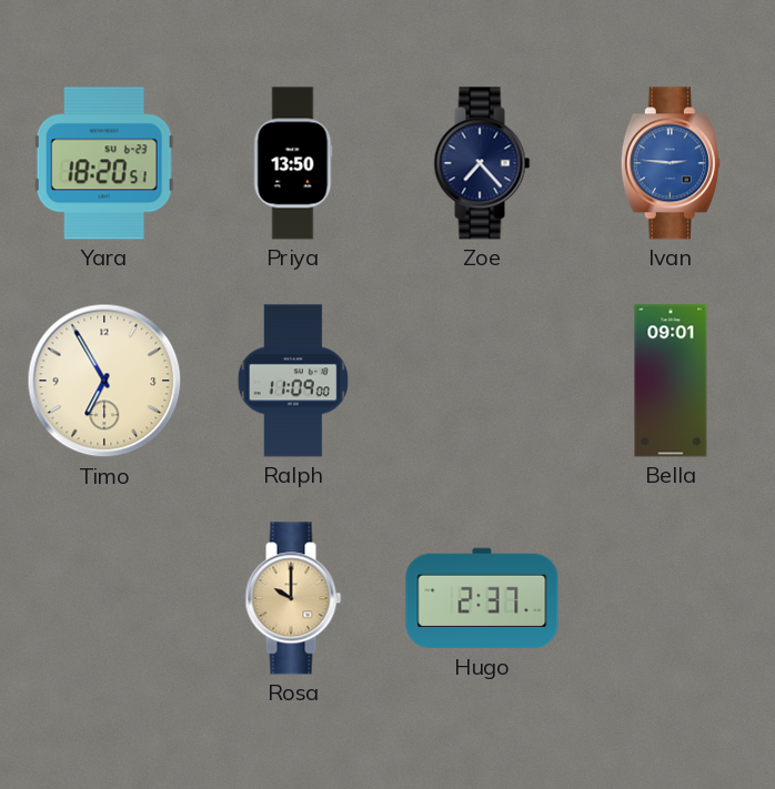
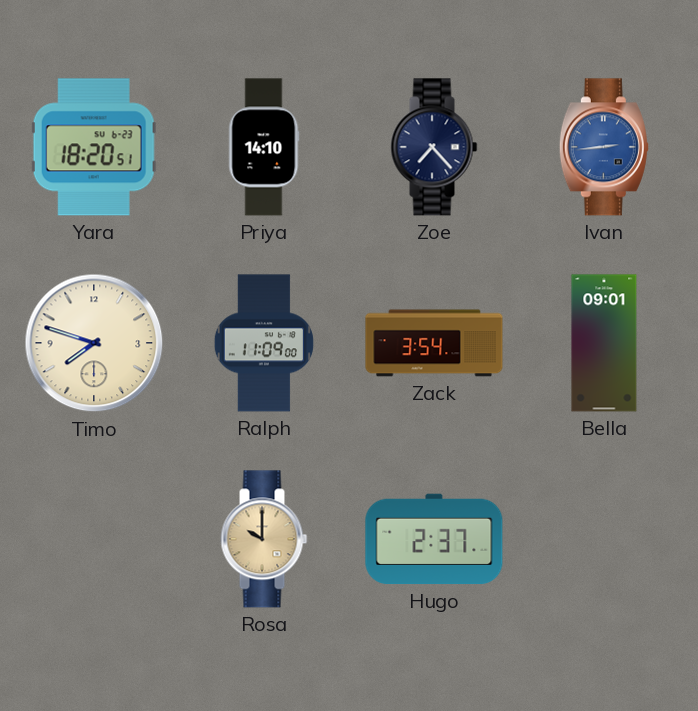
Priya: 13:50 -> 14:10
Ivan: 2:46 -> 2:44
Timo: 6:55 -> 7:48
Zack: none -> 3:54
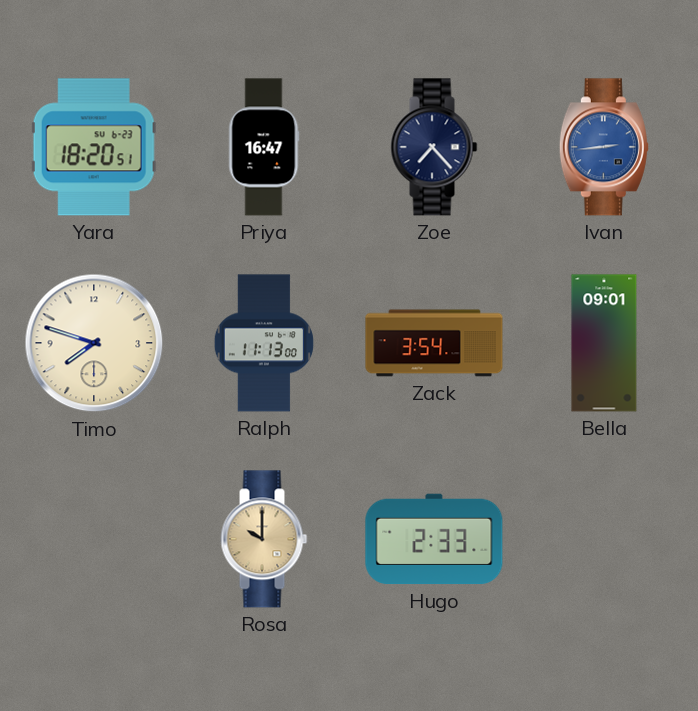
Priya: 14:10 -> 16:47
Ralph: 11:09 -> 11:13
Hugo: 2:37 -> 2:33
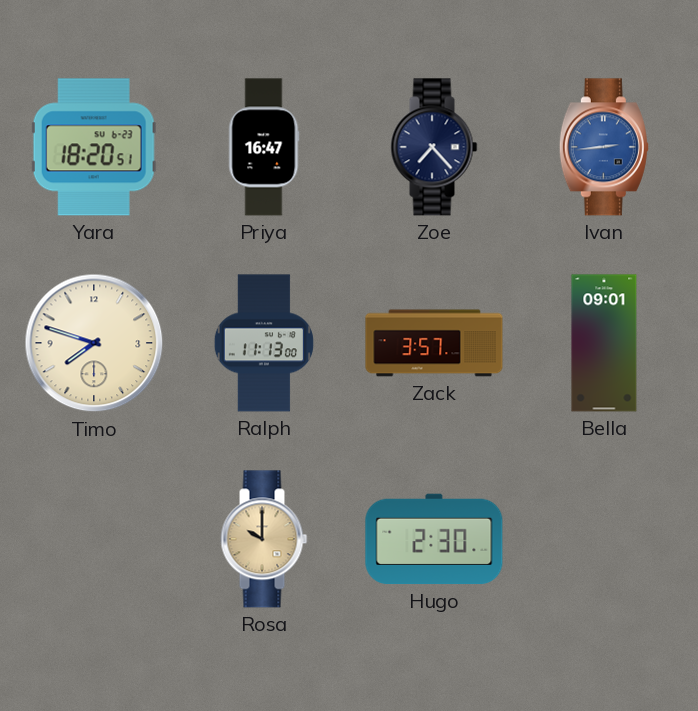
Zack: 3:54 -> 3:57
Hugo: 2:33 -> 2:30
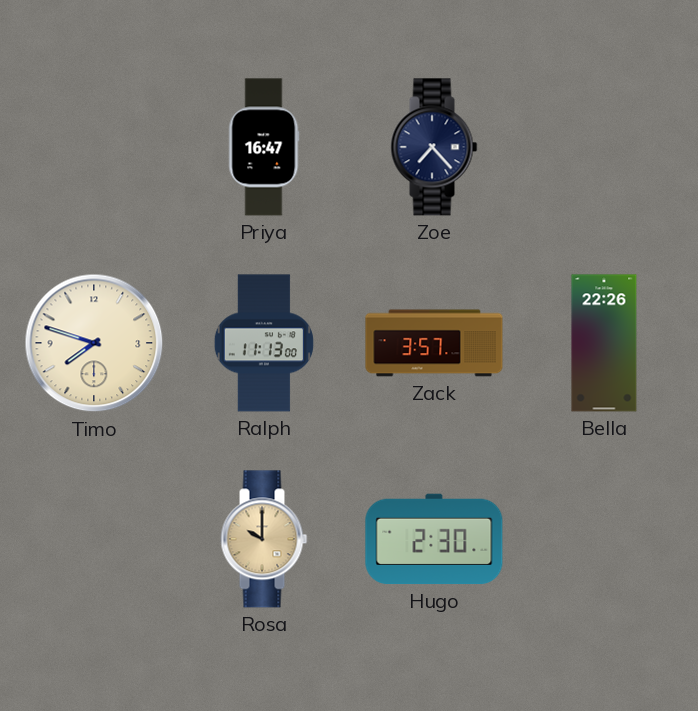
Yara: 18:20 -> none
Ivan: 2:44 -> none
Bella: 09:01 -> 22:26
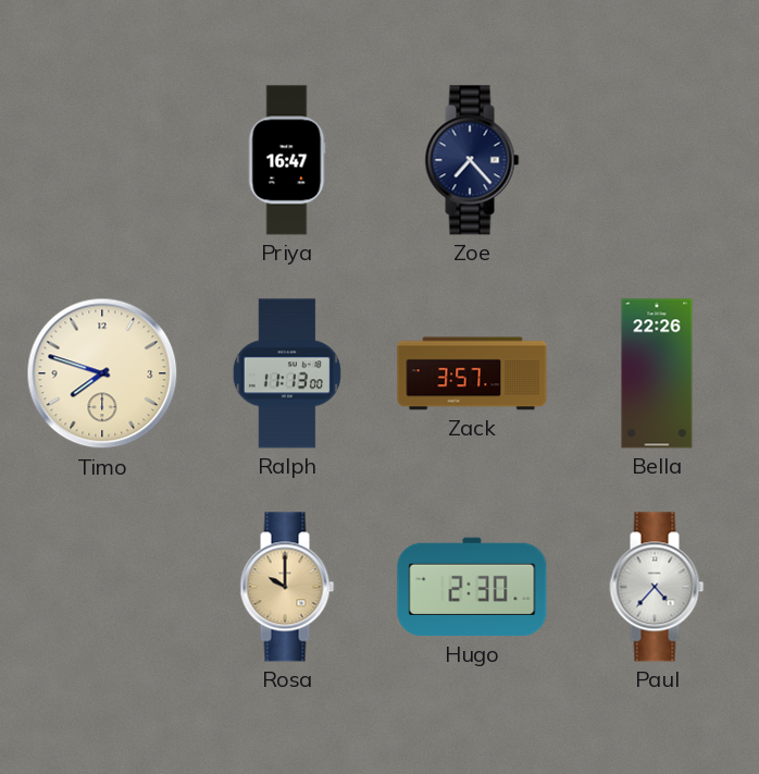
Paul: none -> 4:37
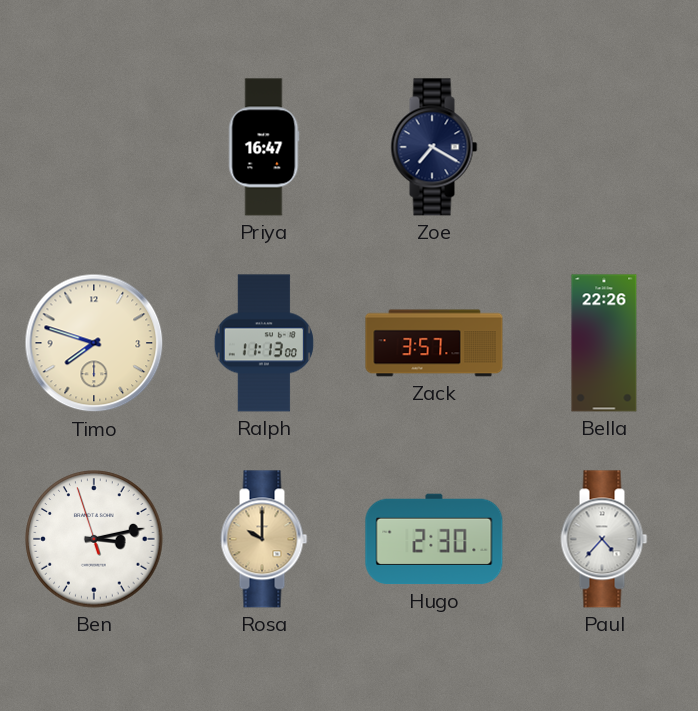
Zoe: 7:23 -> 7:20
Ben: none -> 3:12
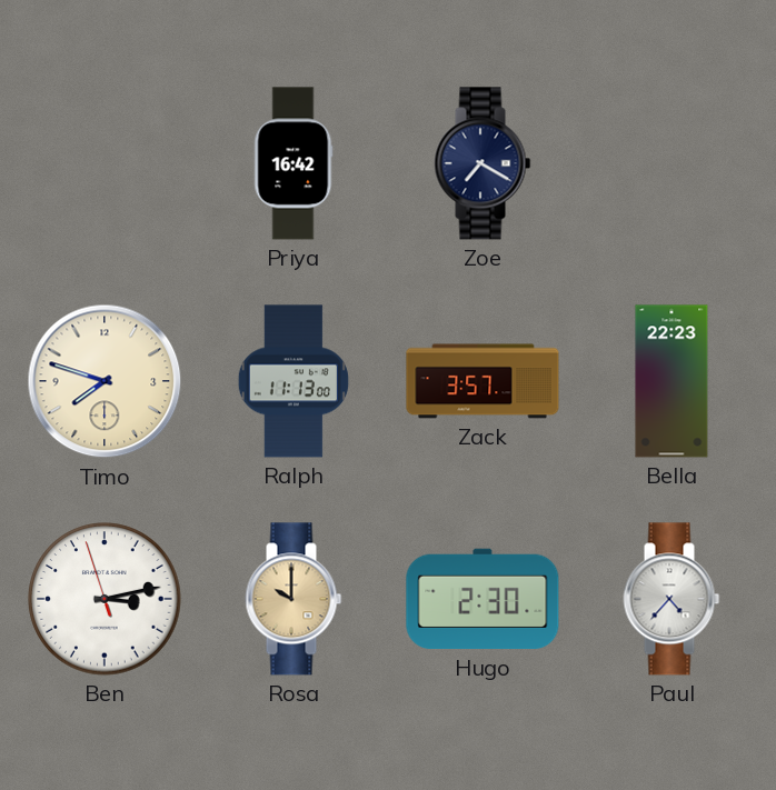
Priya: 16:47 -> 16:42
Bella: 22:26 -> 22:23
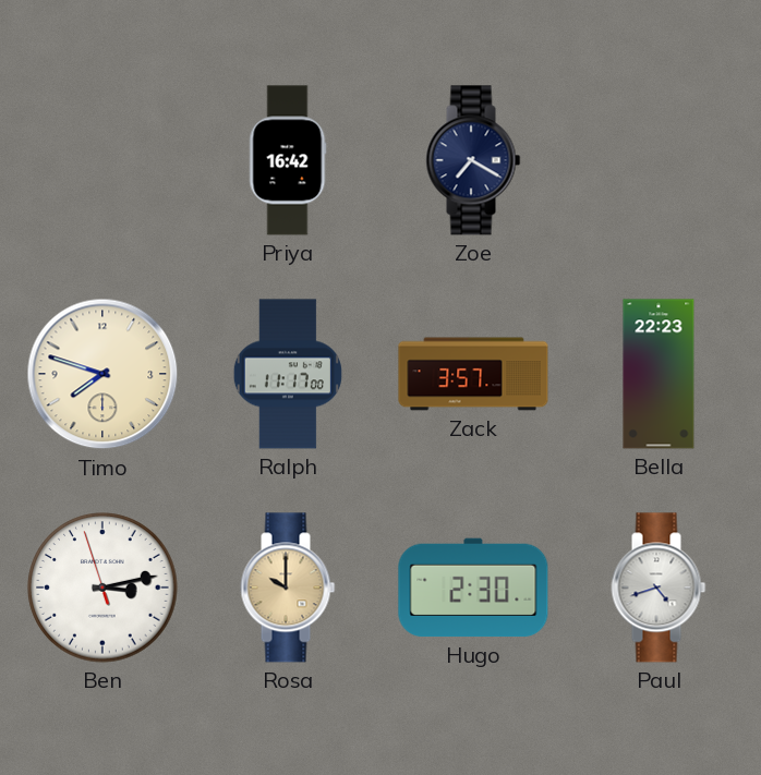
Ralph: 11:13 -> 11:17
Paul: 4:37 -> 4:42
